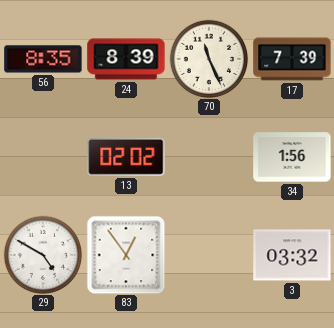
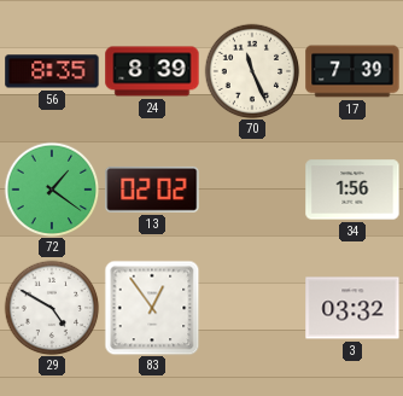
72: none -> 1:21
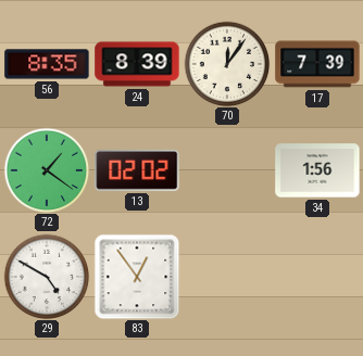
70: 11:26 -> 12:06
3: 03:32 -> none
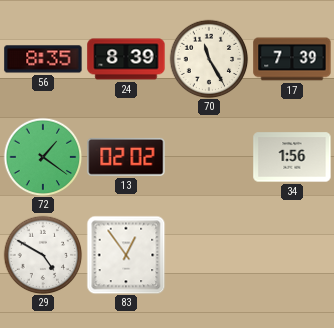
70: 12:06 -> 11:25
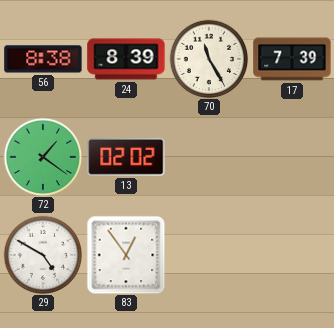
56: 8:35 -> 8:38
34: 1:56 -> none
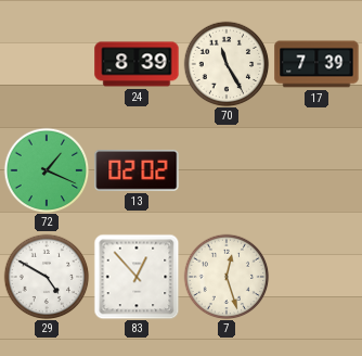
56: 8:38 -> none
72: 1:21 -> 1:19
83: 12:54 -> 12:53
7: none -> 12:27
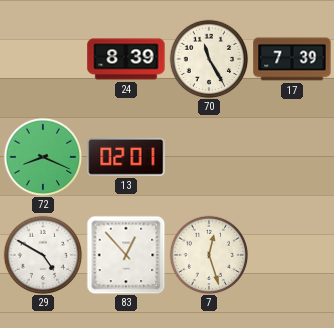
72: 1:19 -> 8:19
13: 02:02 -> 02:01
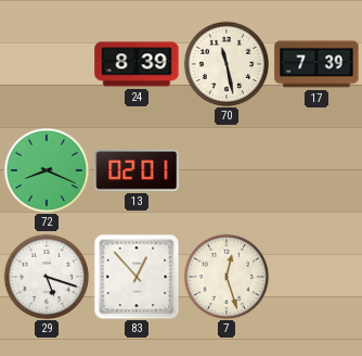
70: 11:25 -> 11:28
29: 4:50 -> 5:18
